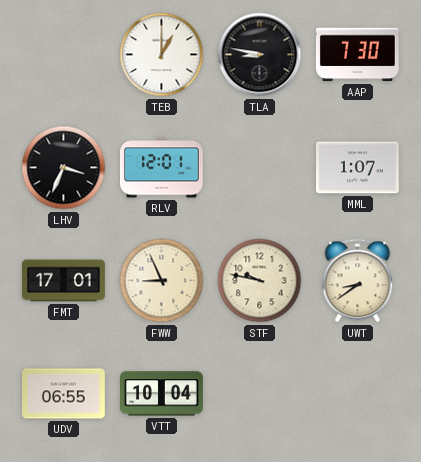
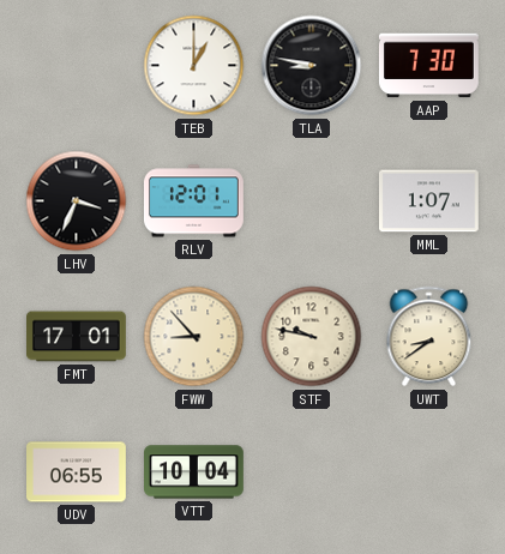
FWW: 8:56 -> 8:53
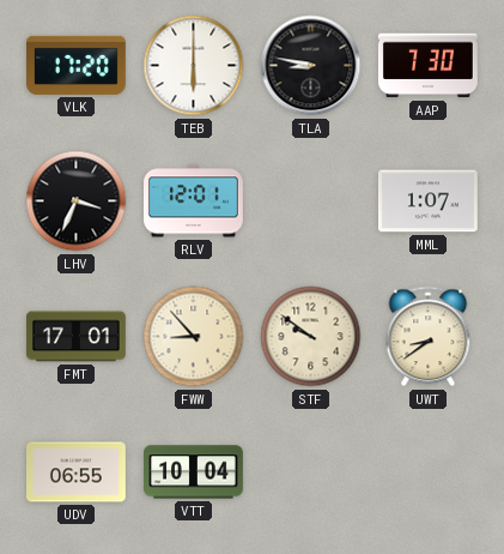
VLK: none -> 17:20
TEB: 1:00 -> 6:00
STF: 9:47 -> 9:51
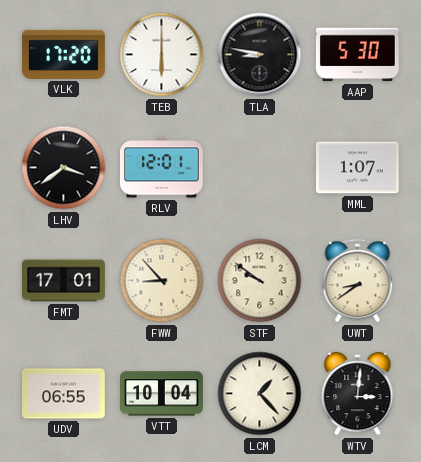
AAP: 7:30 -> 5:30
LHV: 3:34 -> 3:39
LCM: none -> 1:23
WTV: none -> 3:01
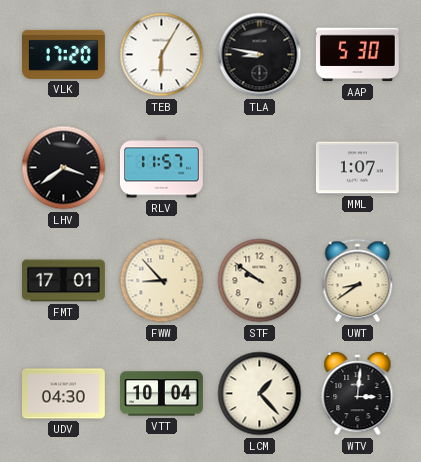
TEB: 6:00 -> 6:05
RLV: 12:01 -> 11:57
UDV: 06:55 -> 04:30
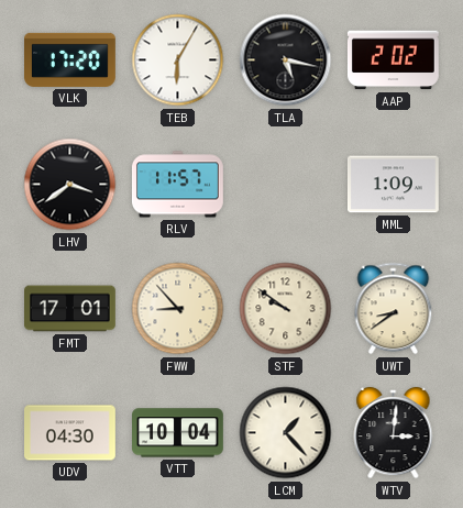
TLA: 8:47 -> 5:17
AAP: 5:30 -> 2:02
MML: 1:07 -> 1:09
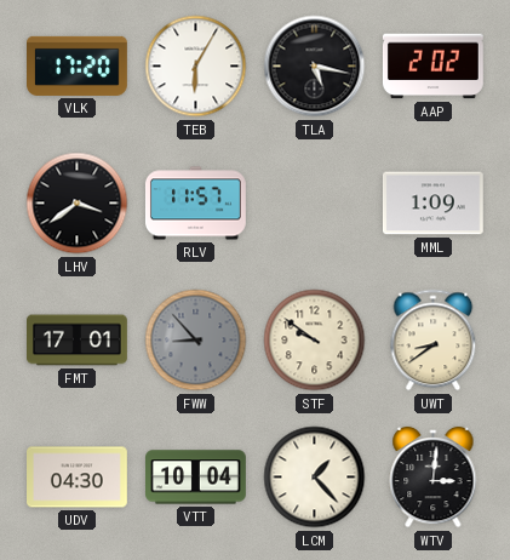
FWW dial: cream -> grey
